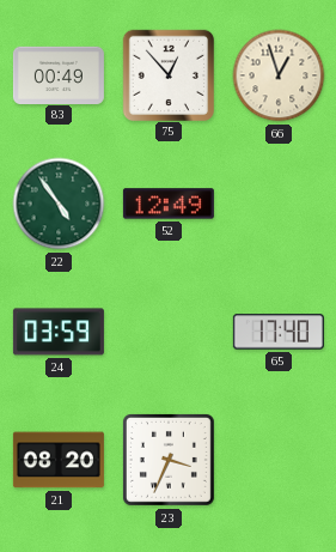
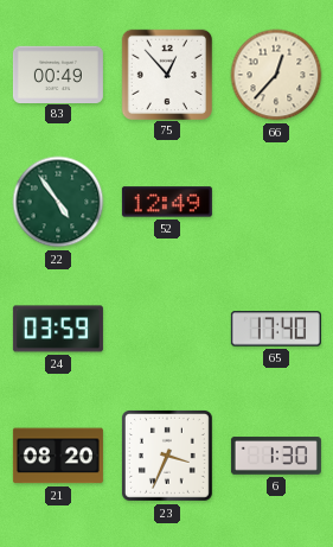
66: 12:57 -> 12:37
6: none -> 1:30
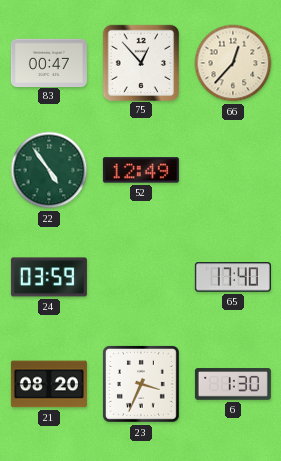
83: 00:49 -> 00:47
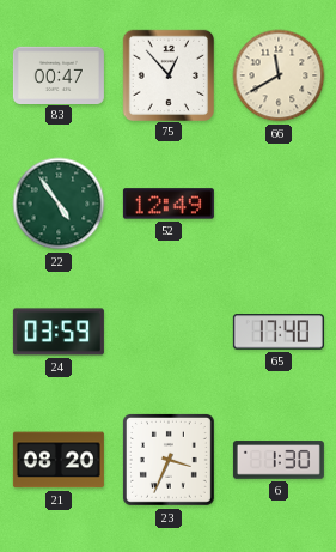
66: 12:37 -> 11:40
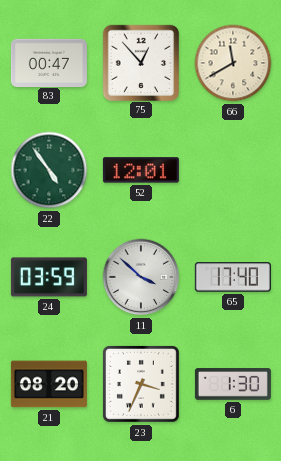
52: 12:49 -> 12:01
11: none -> 3:52
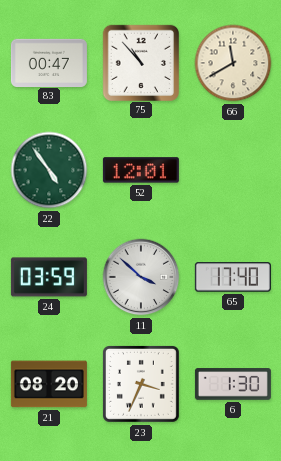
75: 12:53 -> 10:53
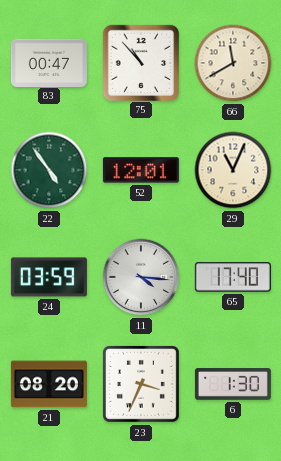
29: none -> 11:04
11: 3:52 -> 4:16
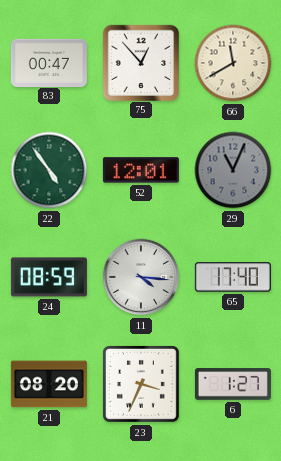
75: 10:53 -> 12:53
29 dial: cream -> grey
24: 03:59 -> 08:59
6: 1:30 -> 1:27
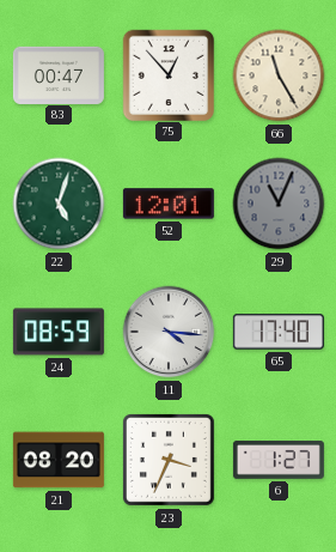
66: 11:40 -> 11:25
22: 4:54 -> 5:03
